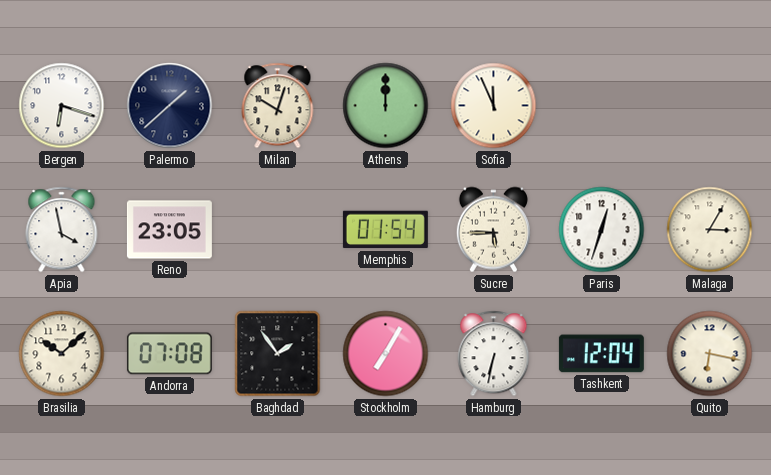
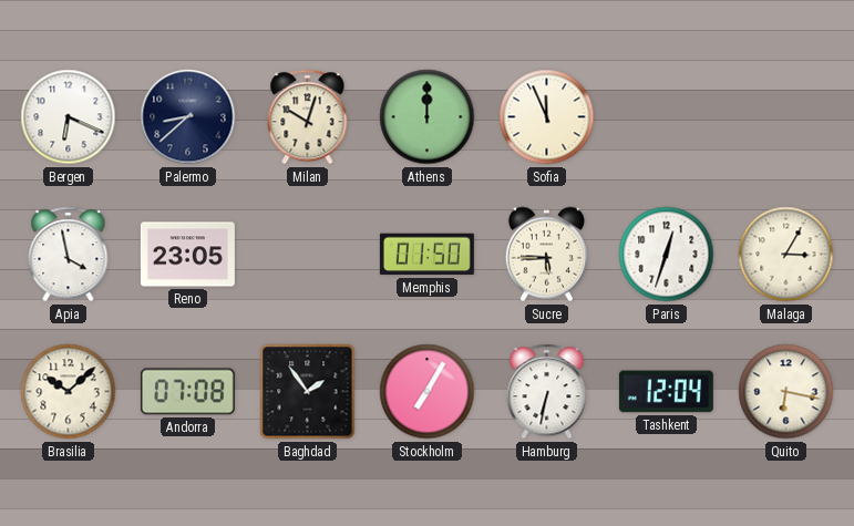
Bergen: 6:18 -> 6:19
Palermo: 1:38 -> 8:38
Memphis: 01:54 -> 01:50
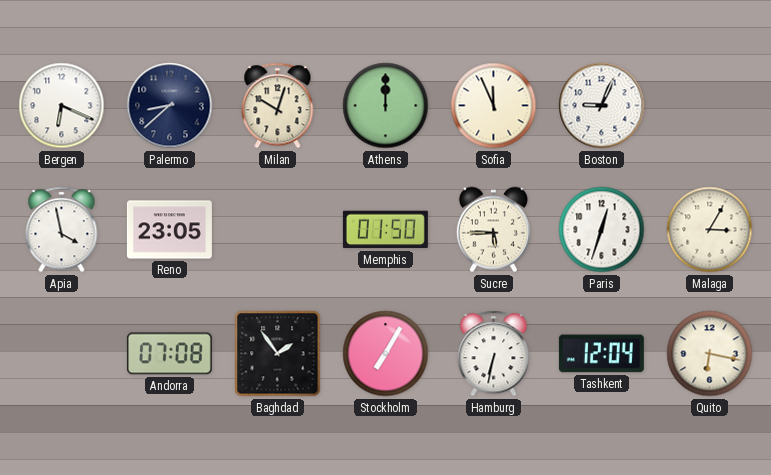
Boston: none -> 9:04
Brasilia: 10:08 -> none
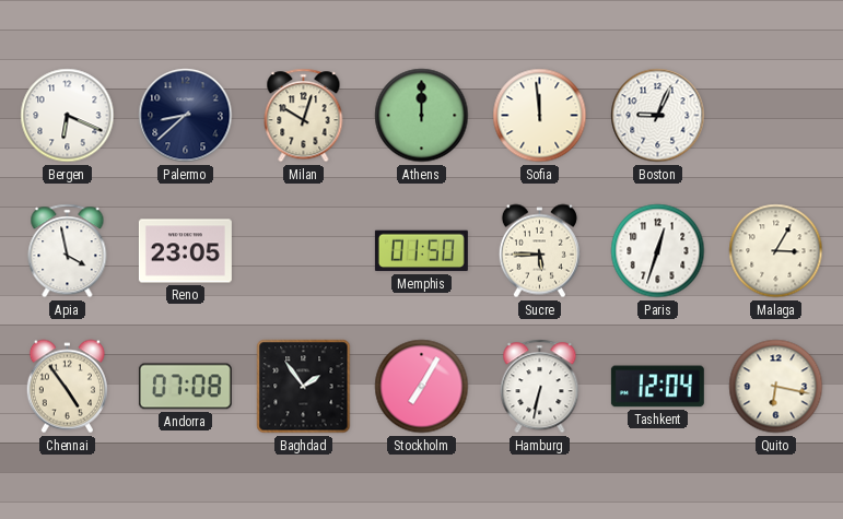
Sofia: 11:56 -> 11:59
Chennai: none -> 4:54
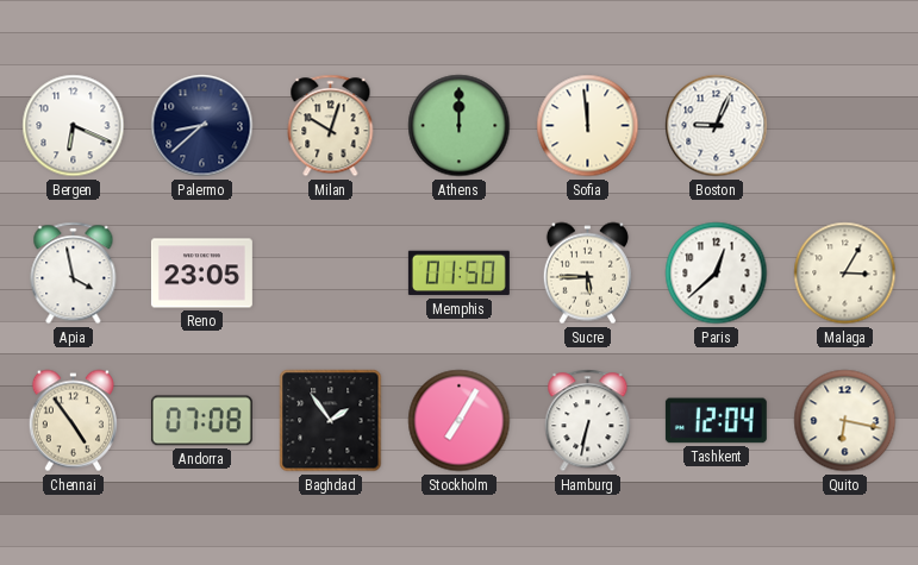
Paris: 12:33 -> 12:38
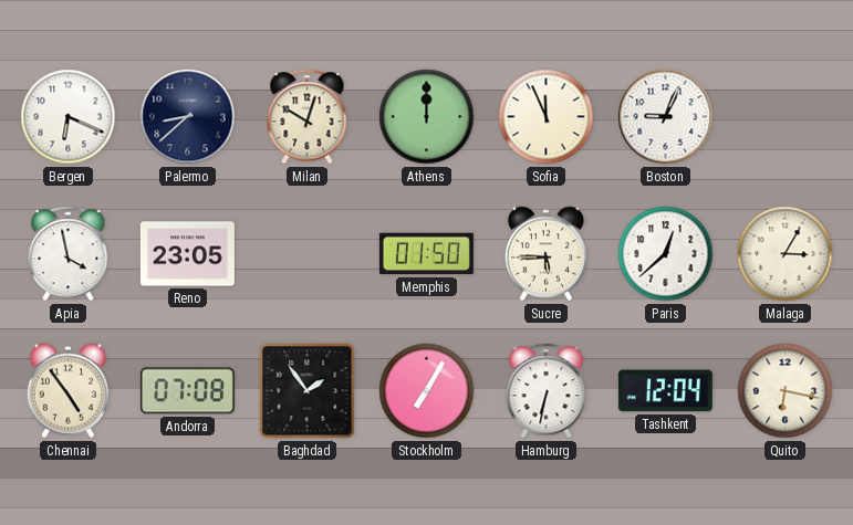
Sofia: 11:59 -> 11:56
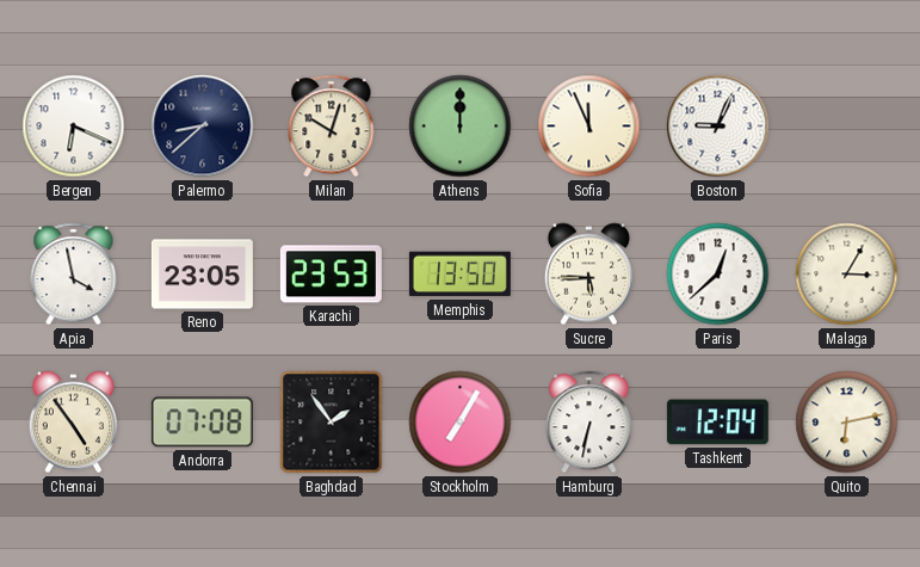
Karachi: none -> 23:53
Memphis: 01:50 -> 13:50
Quito: 6:17 -> 6:13
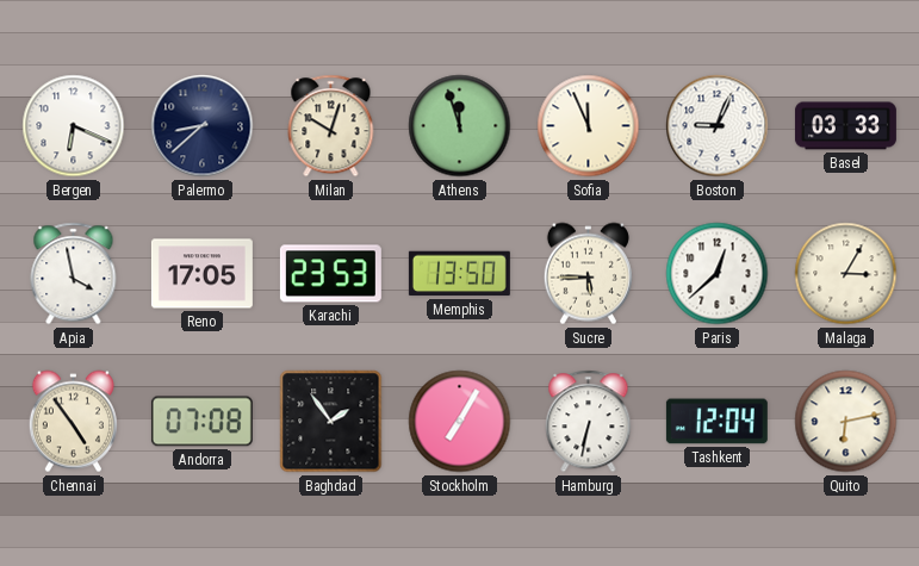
Athens: 12:00 -> 11:57
Basel: none -> 03:33
Reno: 23:05 -> 17:05
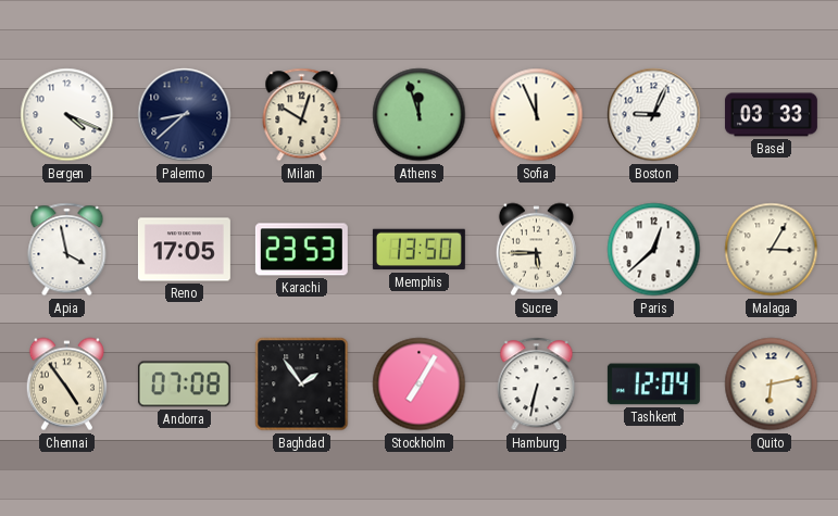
Bergen: 6:19 -> 4:19
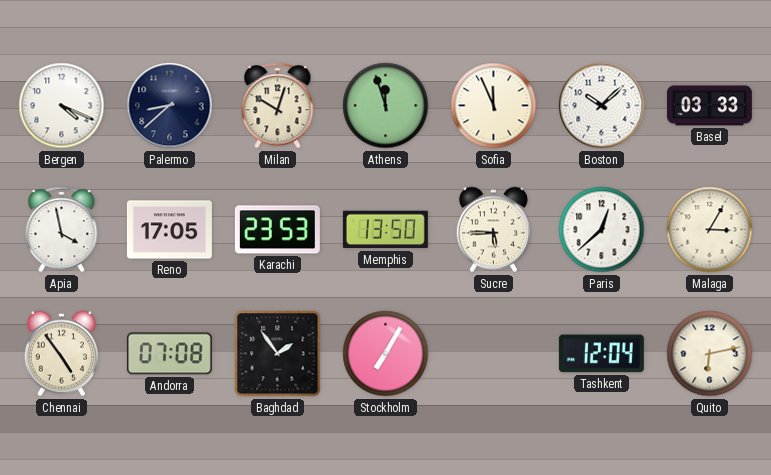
Boston: 9:04 -> 10:08
Hamburg: 6:32 -> none
